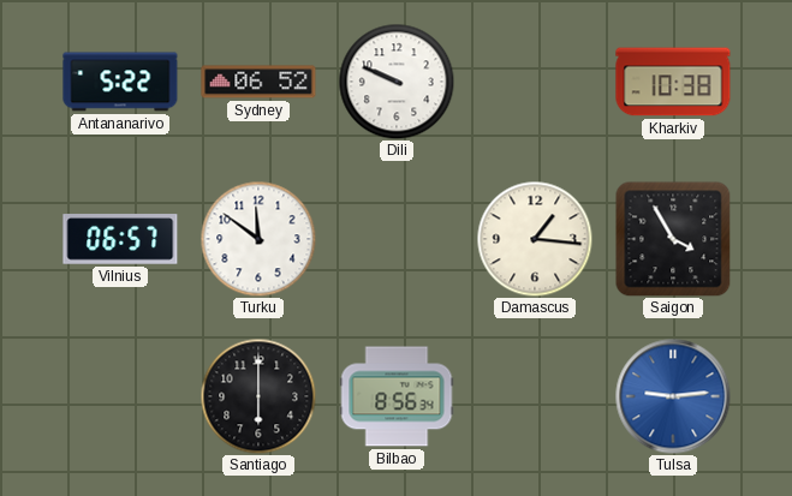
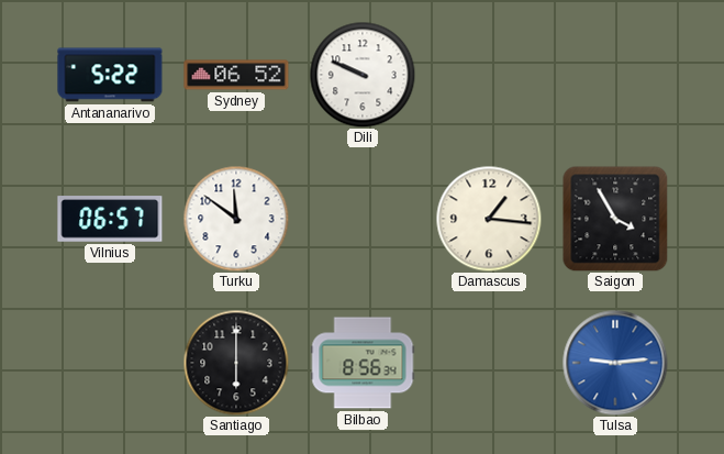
Kharkiv: 10:38 -> none
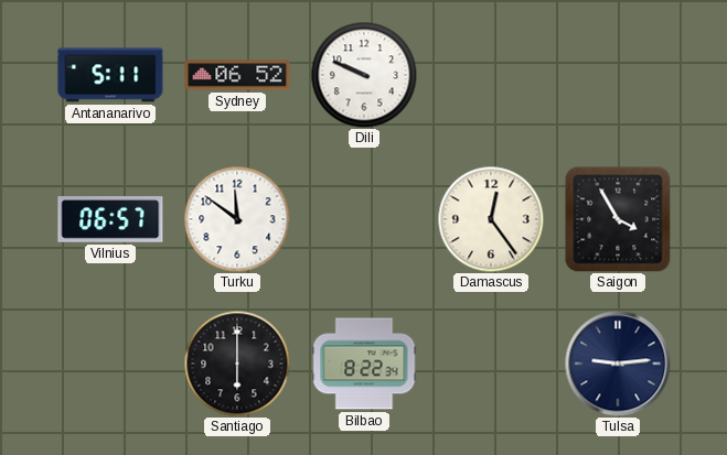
Antananarivo: 5:22 -> 5:11
Damascus: 1:16 -> 12:24
Bilbao: 8:56 -> 8:22
Tulsa dial: blue -> navy
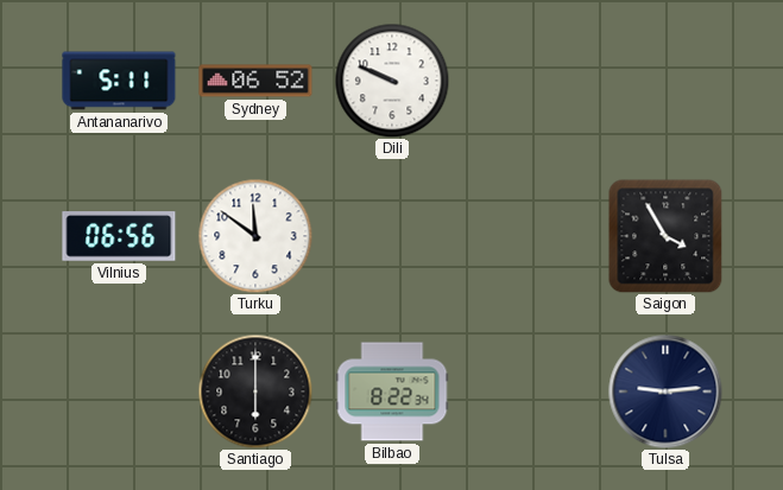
Vilnius: 06:57 -> 06:56
Damascus: 12:24 -> none
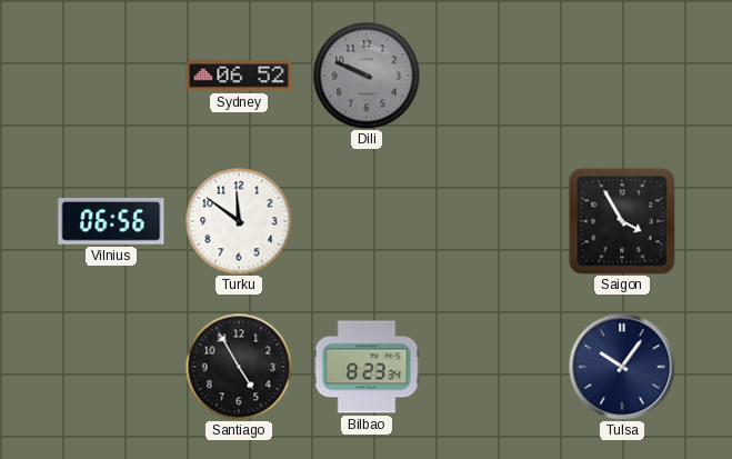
Antananarivo: 5:11 -> none
Dili dial: white -> grey
Santiago: 6:00 -> 4:55
Bilbao: 8:22 -> 8:23
Tulsa: 9:14 -> 10:06
